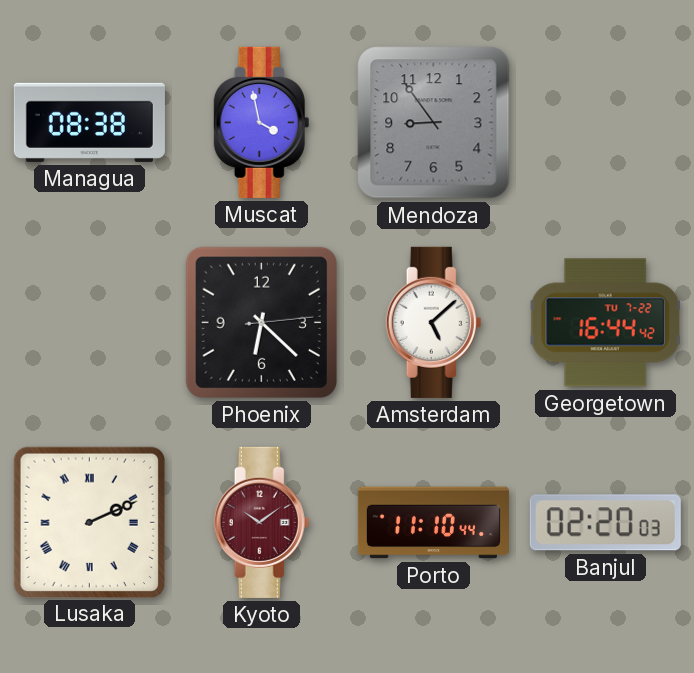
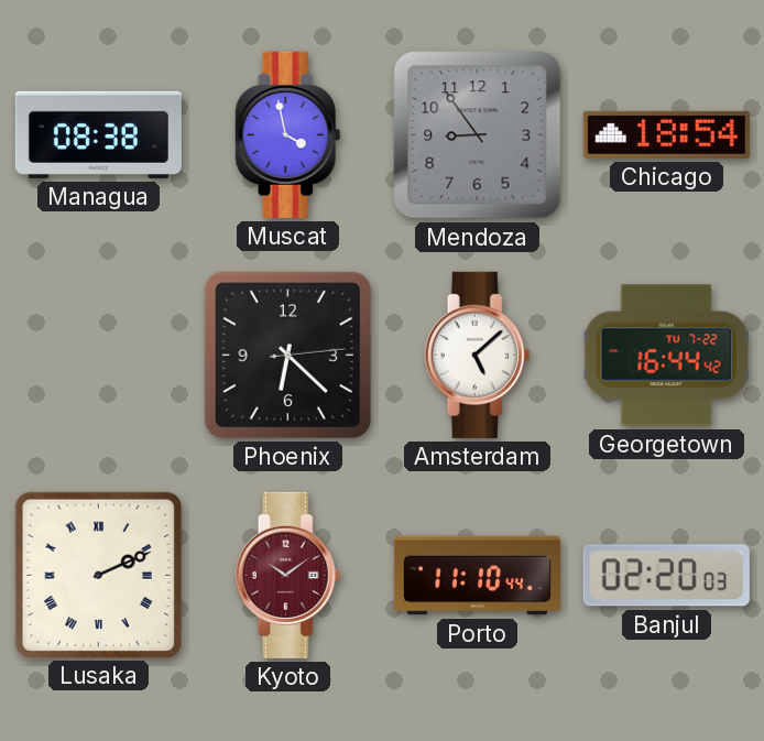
Chicago: none -> 18:54
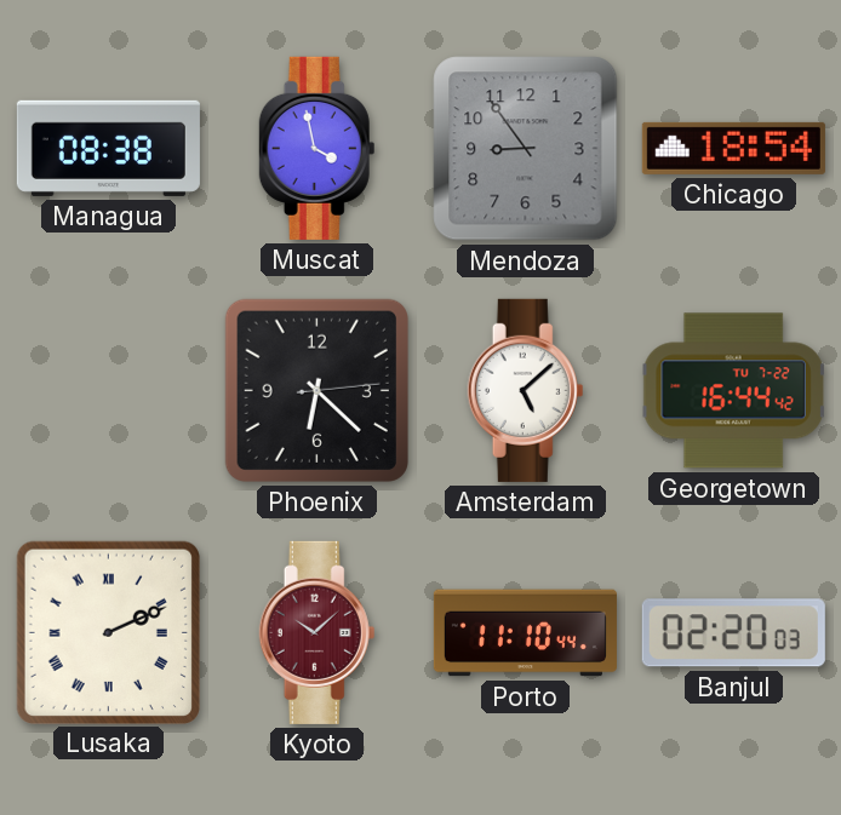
Kyoto: 10:09 -> 10:08
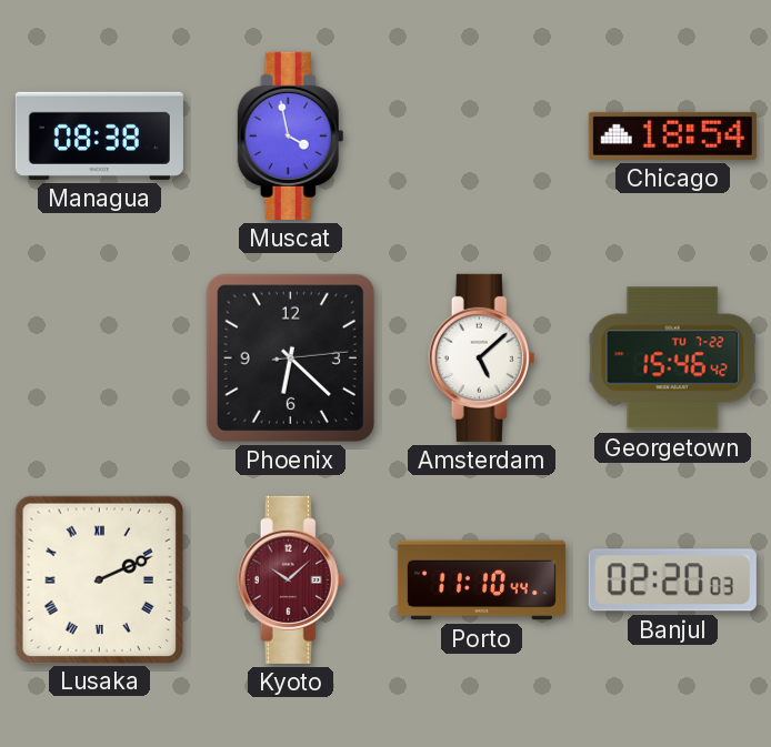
Mendoza: 8:54 -> none
Georgetown: 16:44 -> 15:46
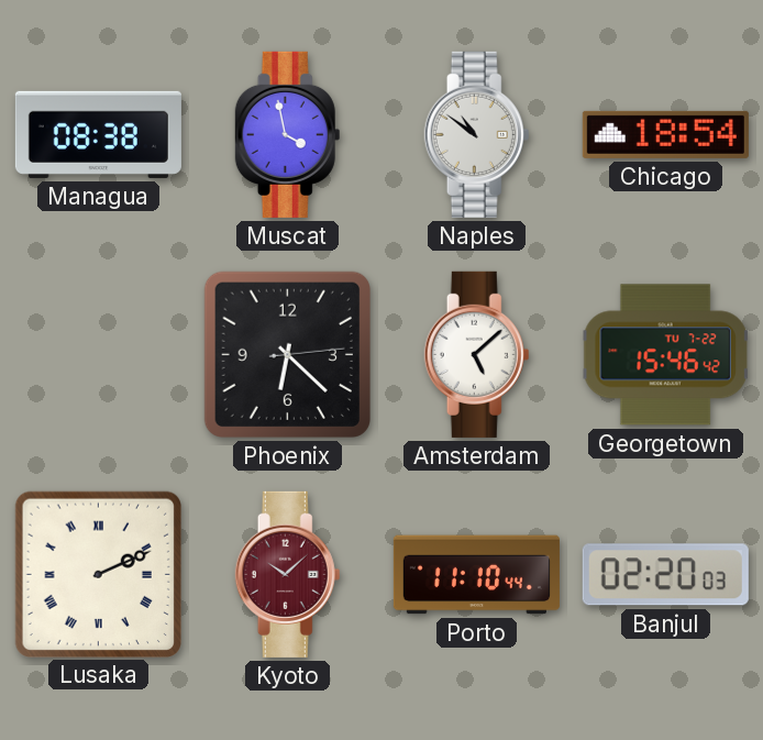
Naples: none -> 10:51
